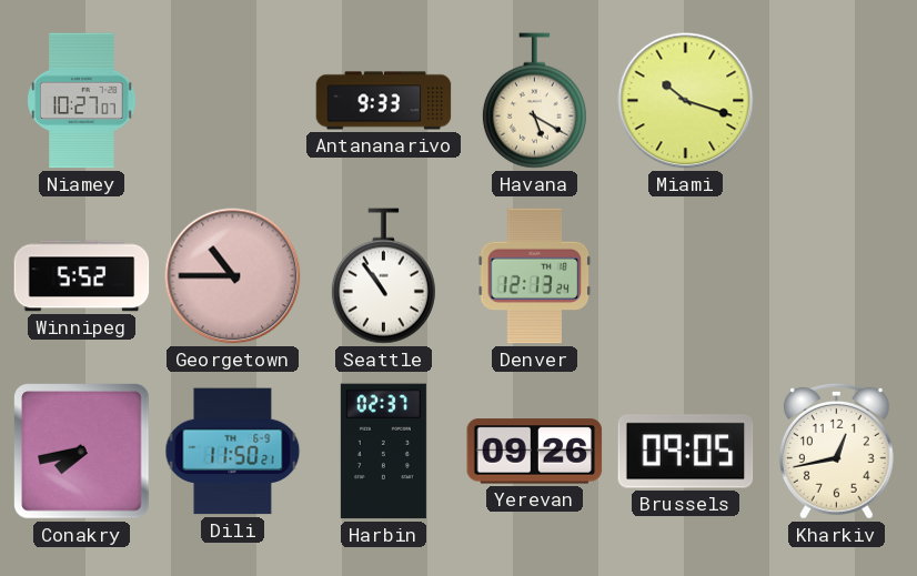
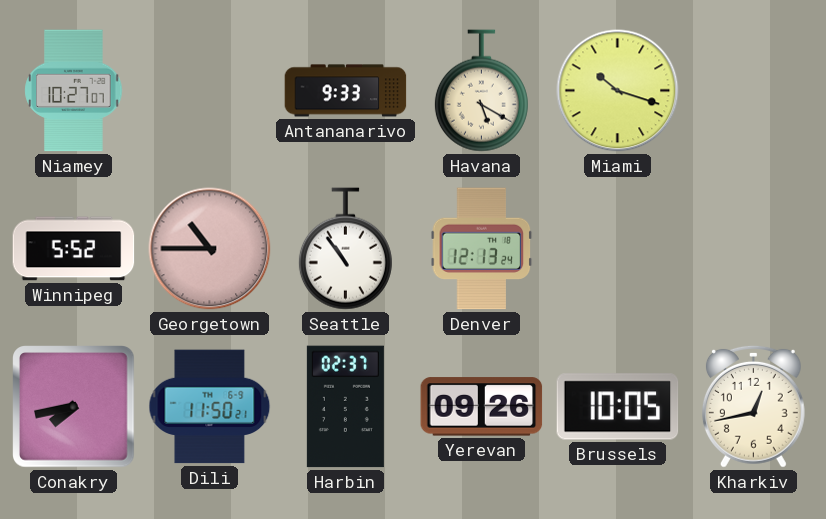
Brussels: 09:05 -> 10:05
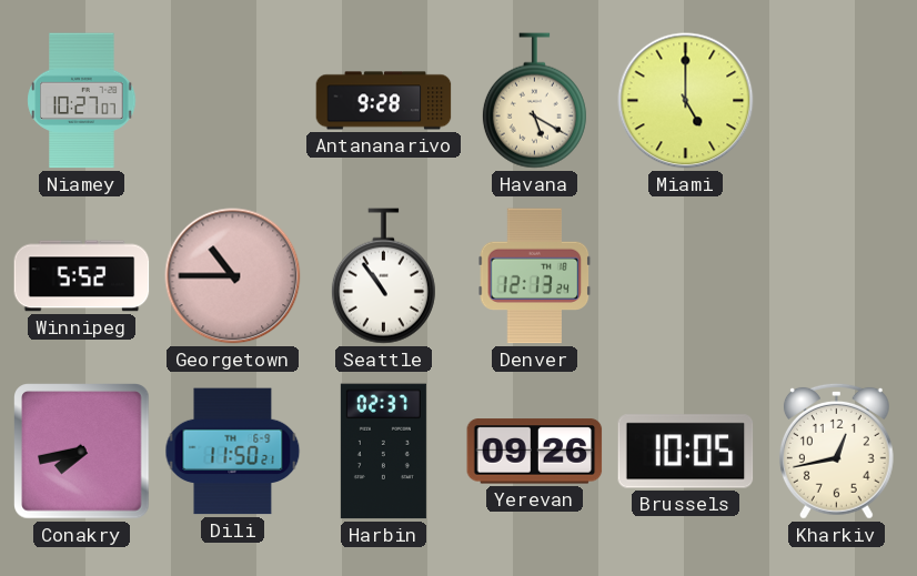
Antananarivo: 9:33 -> 9:28
Miami: 10:18 -> 5:00
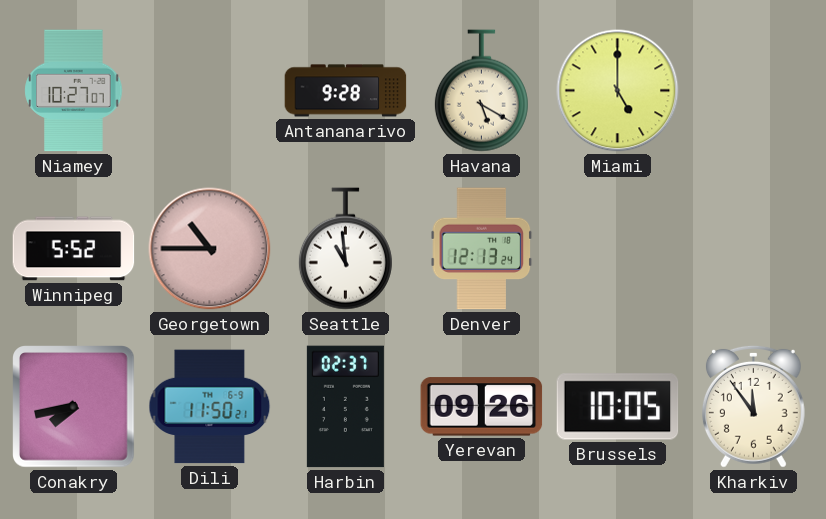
Seattle: 10:54 -> 10:59
Kharkiv: 12:43 -> 11:54
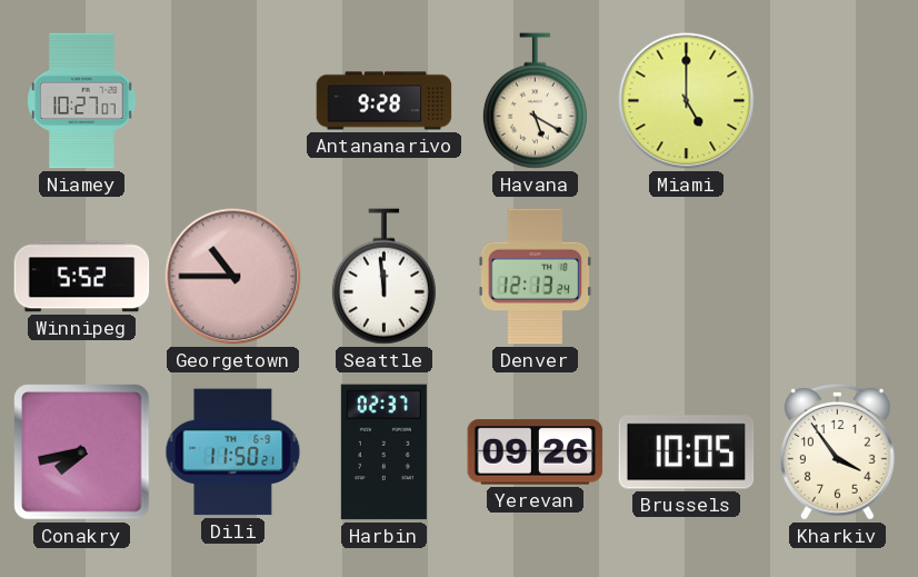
Seattle: 10:59 -> 11:59
Kharkiv: 11:54 -> 3:54
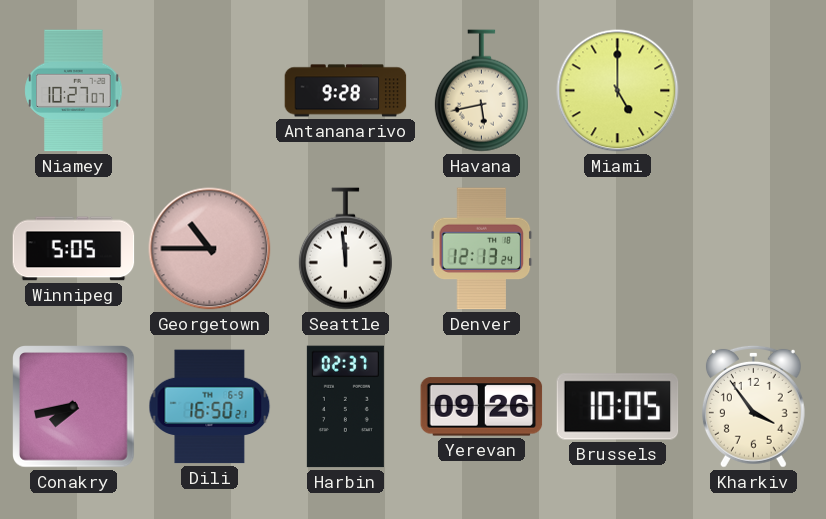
Havana: 5:20 -> 5:43
Winnipeg: 5:52 -> 5:05
Dili: 11:50 -> 16:50
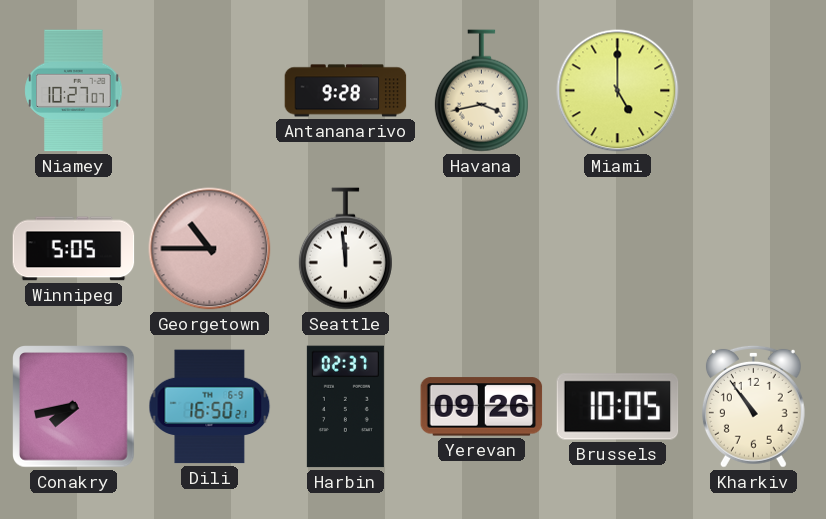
Havana: 5:43 -> 3:43
Denver: 12:13 -> none
Kharkiv: 3:54 -> 10:54
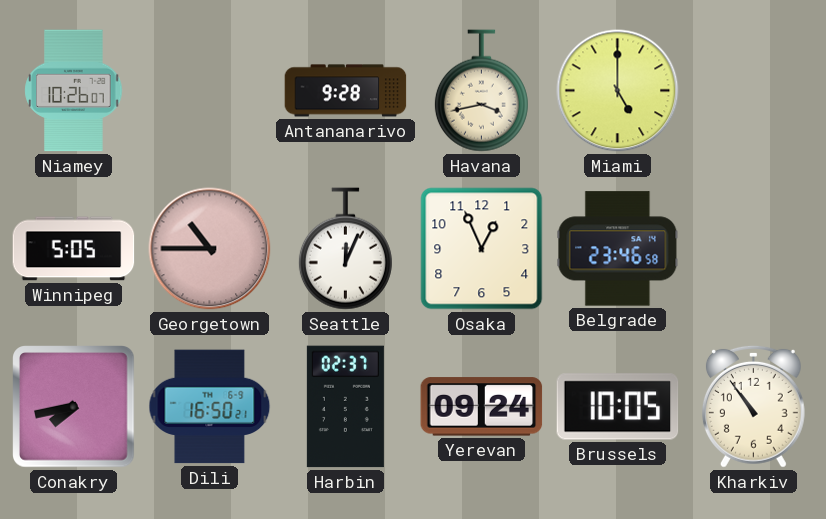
Niamey: 10:27 -> 10:26
Seattle: 11:59 -> 12:04
Osaka: none -> 12:56
Belgrade: none -> 23:46
Yerevan: 09:26 -> 09:24
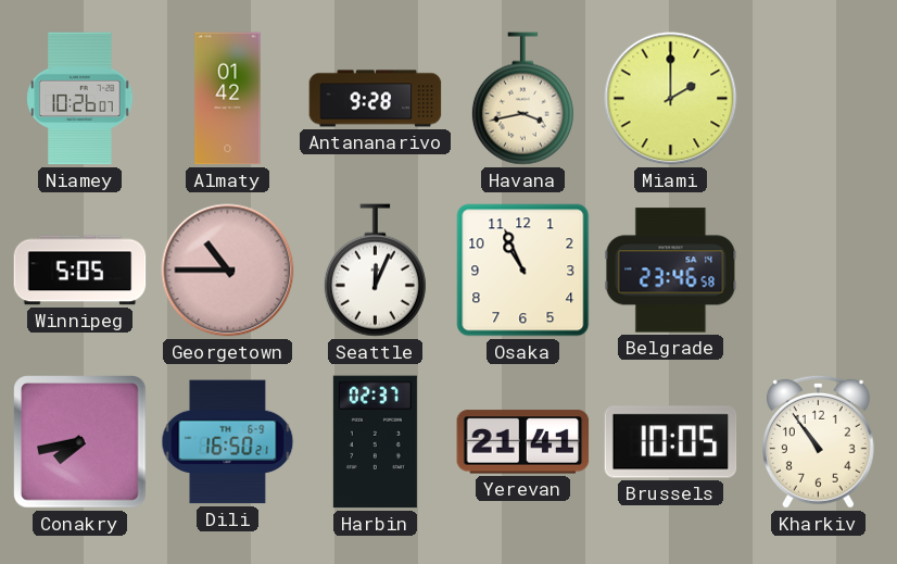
Almaty: none -> 01:42
Miami: 5:00 -> 2:00
Osaka: 12:56 -> 10:56
Yerevan: 09:24 -> 21:41
